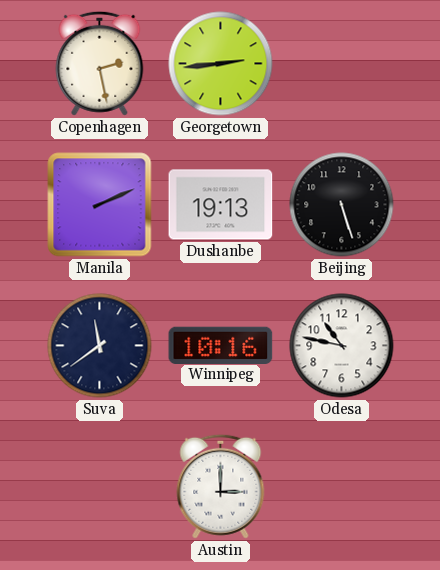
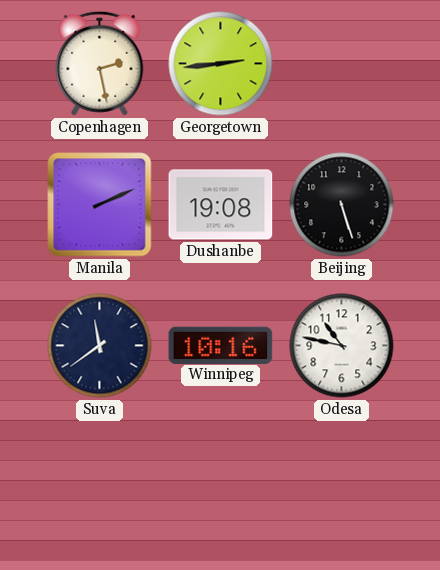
Dushanbe: 19:13 -> 19:08
Austin: 3:00 -> none
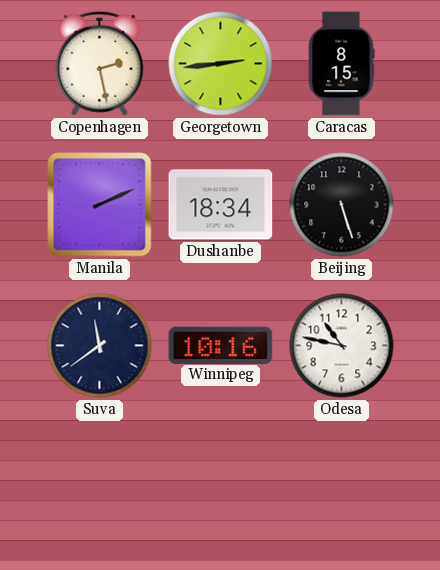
Caracas: none -> 8:15
Dushanbe: 19:08 -> 18:34
